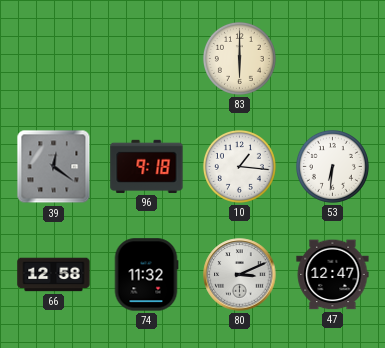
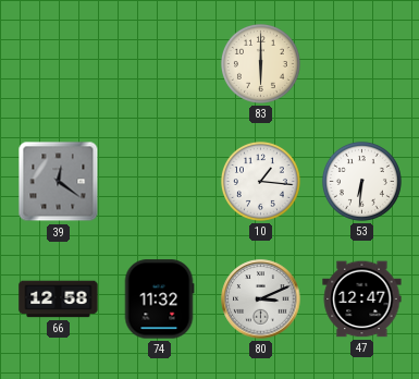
96: 9:18 -> none
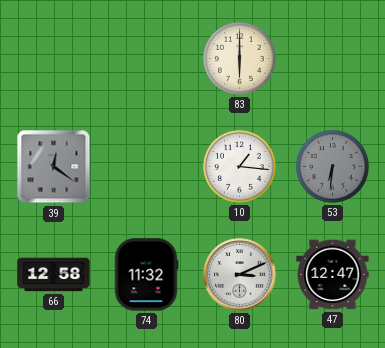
53 dial: white -> grey
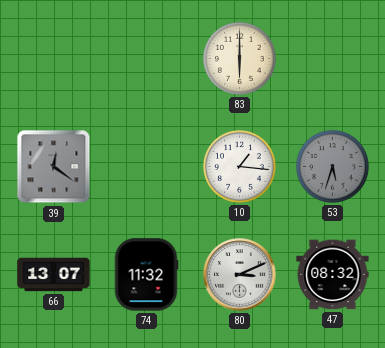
53: 6:31 -> 5:33
66: 12:58 -> 13:07
47: 12:47 -> 08:32
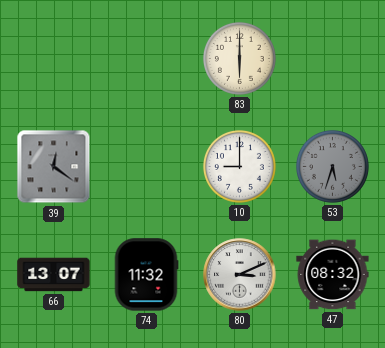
10: 1:16 -> 9:00
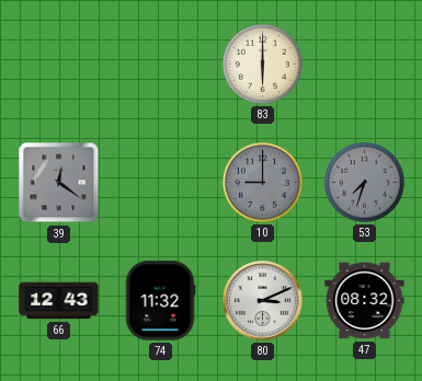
10 dial: white -> grey
53: 5:33 -> 7:33
66: 13:07 -> 12:43
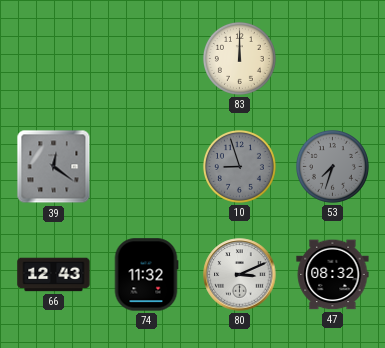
83: 6:00 -> 12:00
10: 9:00 -> 8:57
